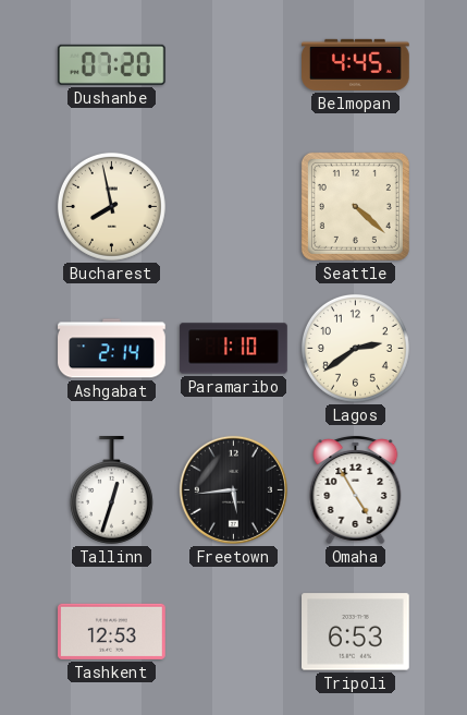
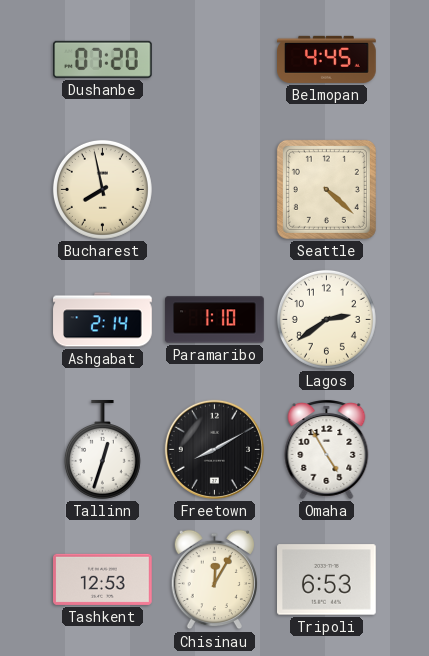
Freetown: 5:44 -> 8:10
Chisinau: none -> 12:05
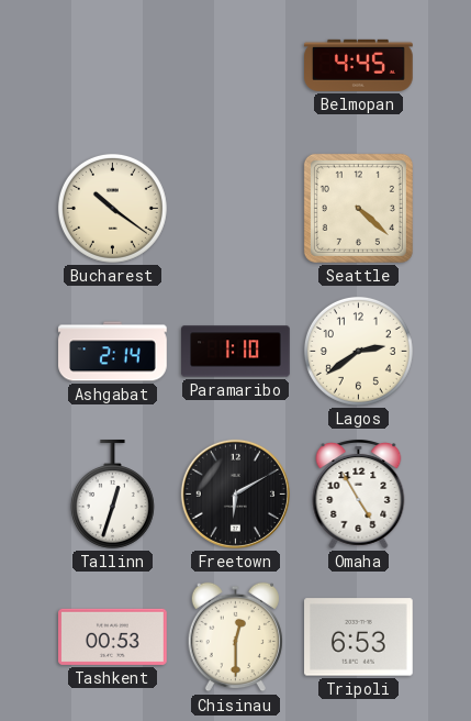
Dushanbe: 07:20 -> none
Bucharest: 7:58 -> 10:21
Freetown: 8:10 -> 6:10
Tashkent: 12:53 -> 00:53
Chisinau: 12:05 -> 12:30
